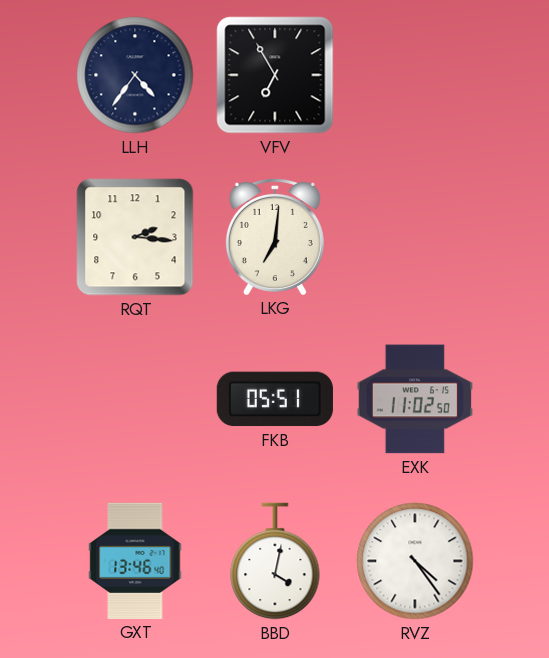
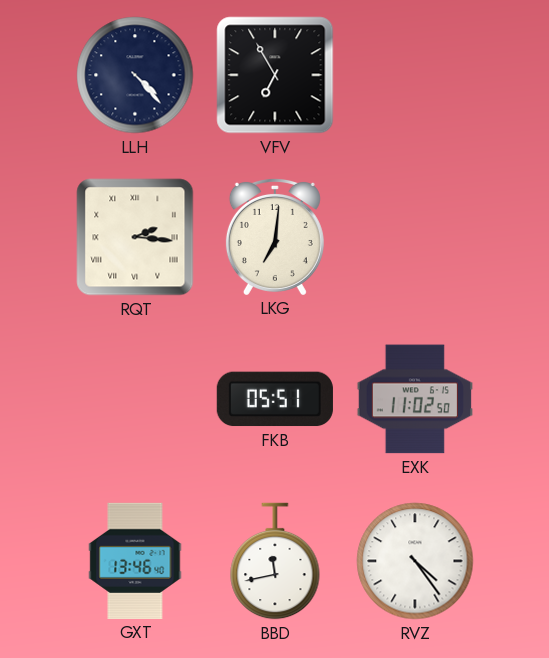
LLH: 4:36 -> 4:23
RQT numerals: Arabic -> Roman
BBD: 4:02 -> 11:43
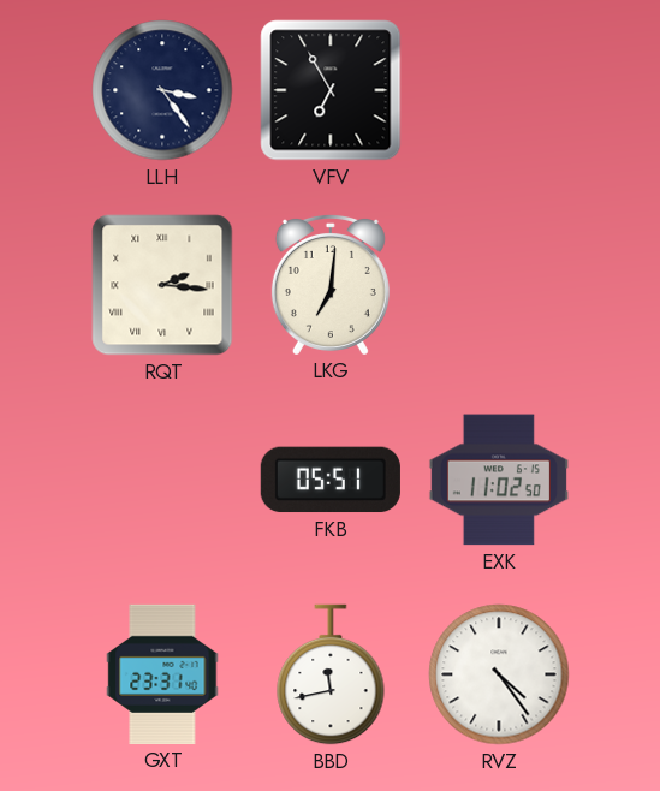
LLH: 4:23 -> 3:24
GXT: 13:46 -> 23:31
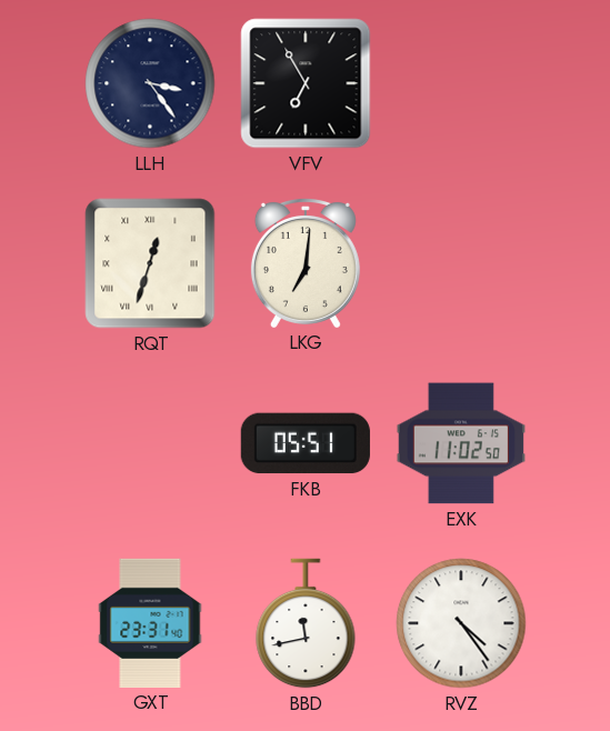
RQT: 2:16 -> 12:33
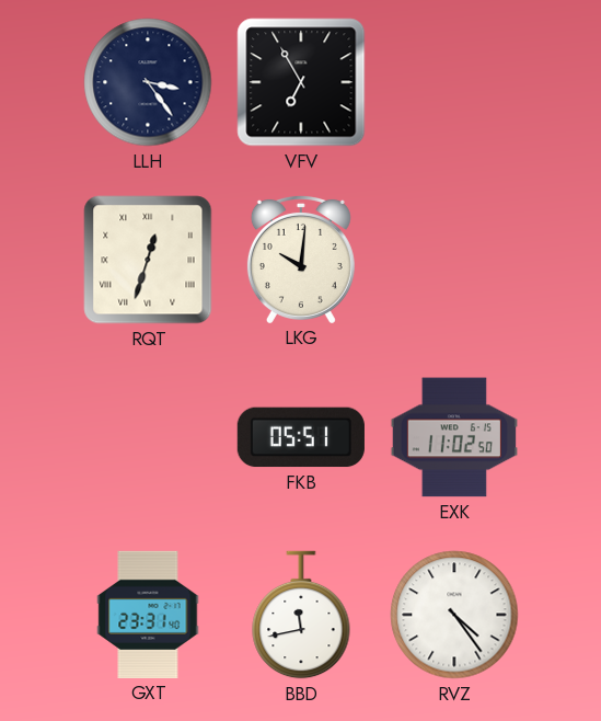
LKG: 7:01 -> 10:01
